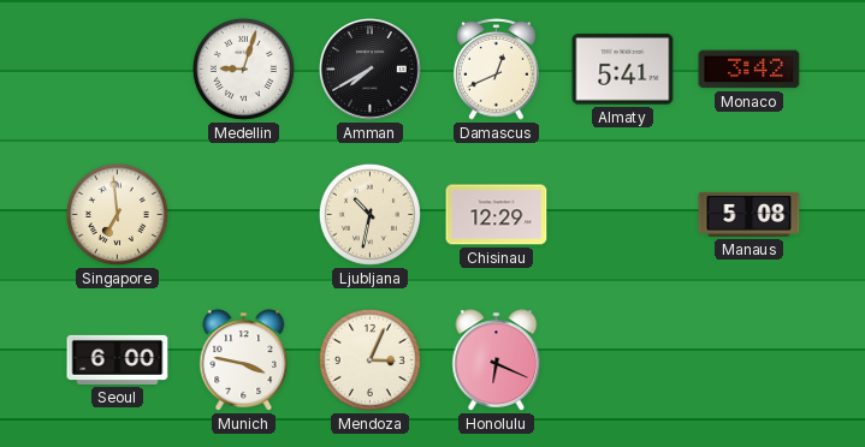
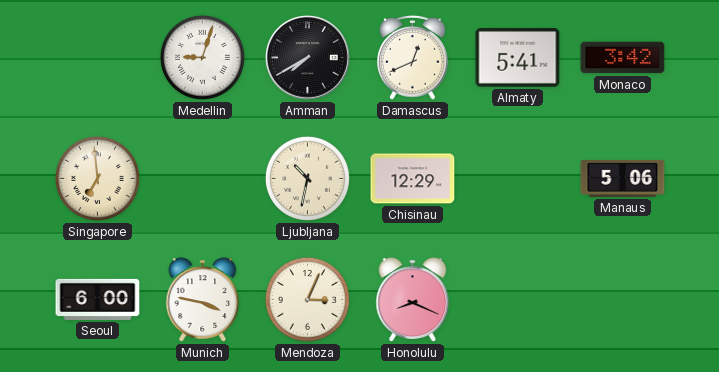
Manaus: 5:08 -> 5:06
Honolulu: 6:19 -> 8:19
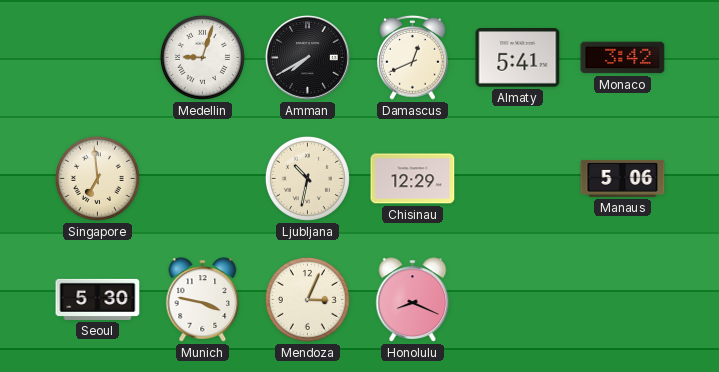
Seoul: 6:00 -> 5:30
